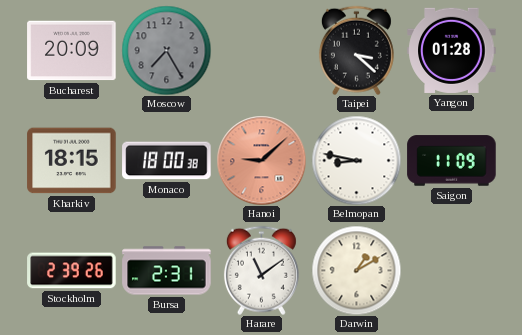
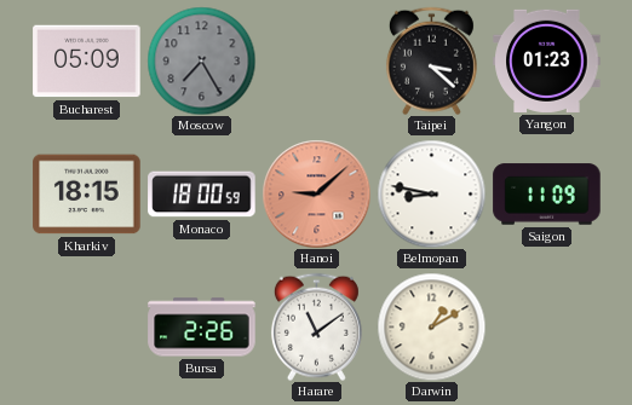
Bucharest: 20:09 -> 05:09
Yangon: 01:28 -> 01:23
Monaco: 18:00:38 -> 18:00:59
Stockholm: 2:39 -> none
Bursa: 2:31 -> 2:26
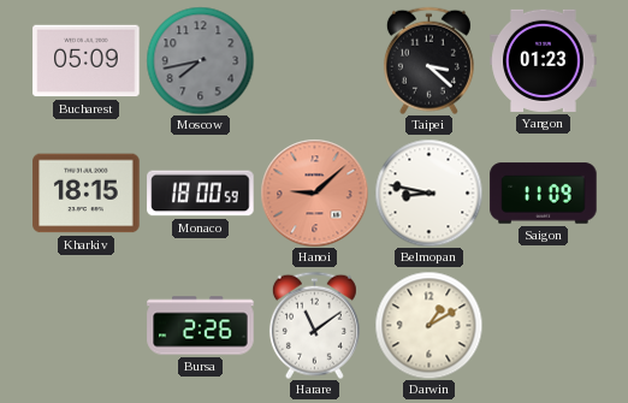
Moscow: 7:25 -> 7:43
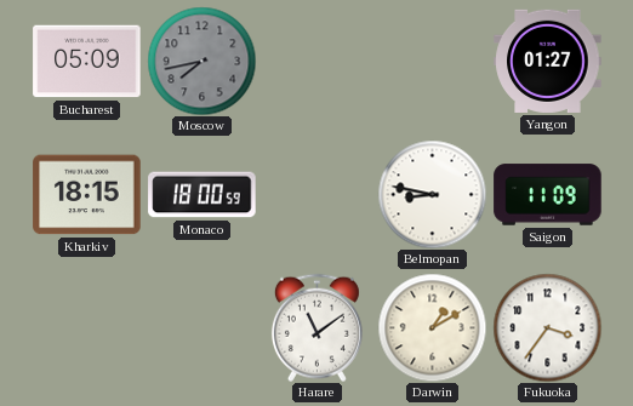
Taipei: 3:22 -> none
Yangon: 01:23 -> 01:27
Hanoi: 9:08 -> none
Bursa: 2:26 -> none
Fukuoka: none -> 3:36
